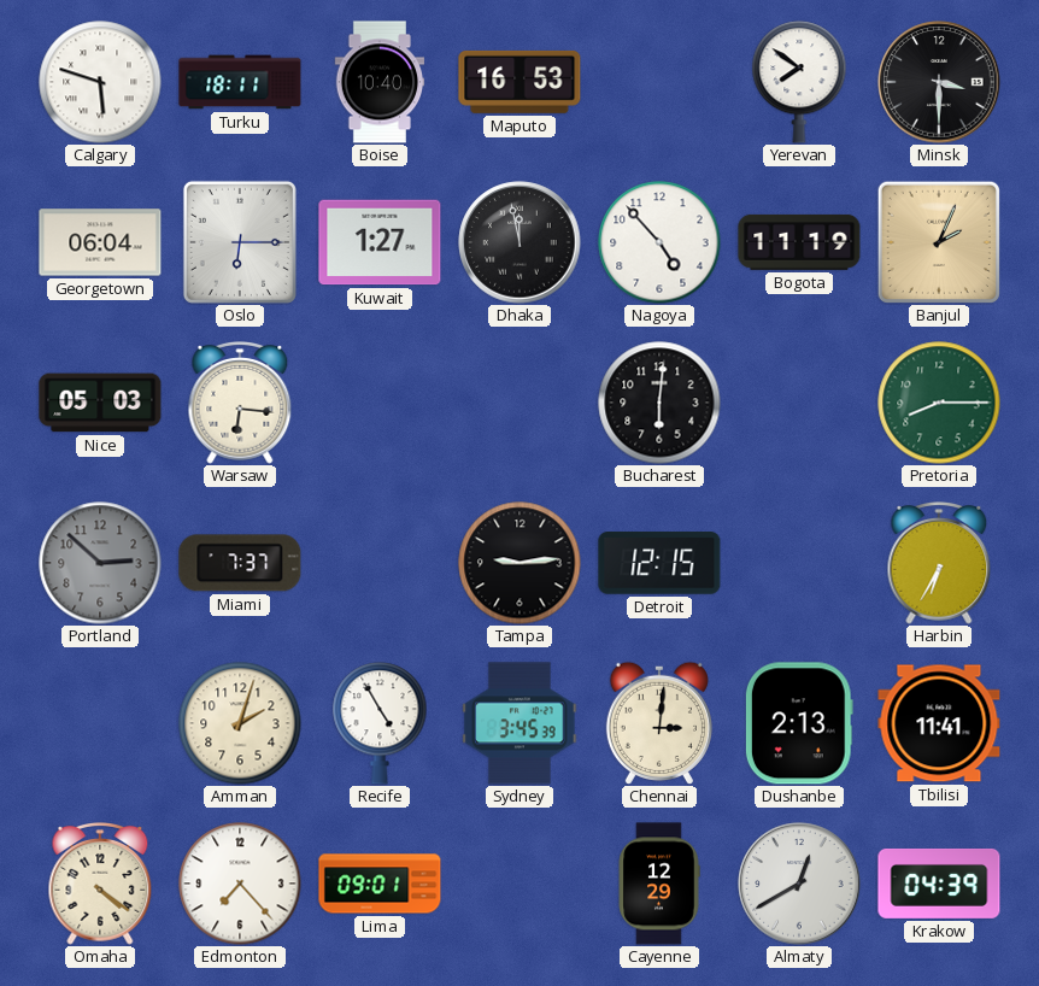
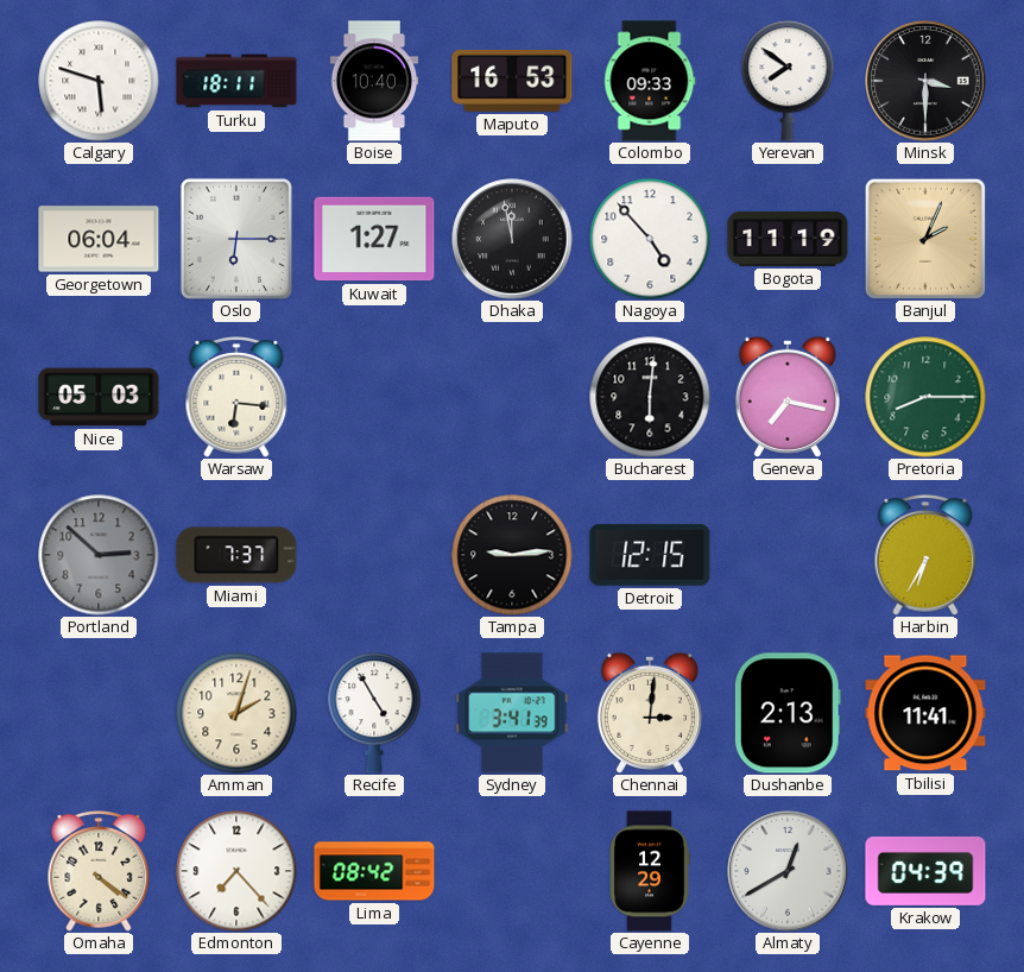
Colombo: none -> 09:33
Geneva: none -> 7:17
Sydney: 3:45 -> 3:41
Lima: 09:01 -> 08:42
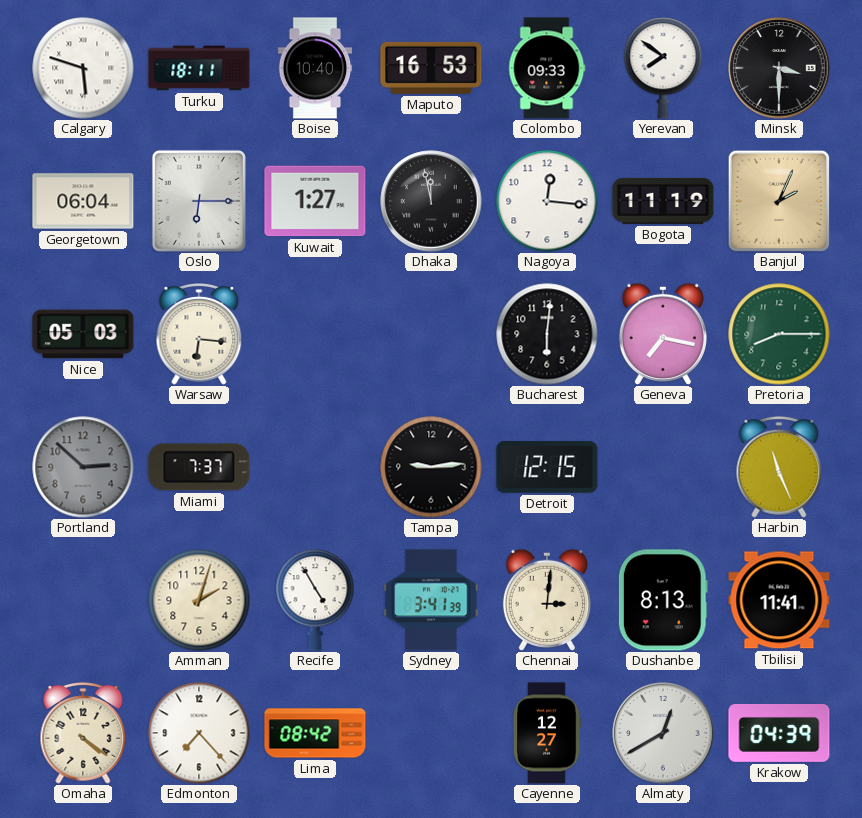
Nagoya: 4:53 -> 12:16
Harbin: 6:35 -> 11:26
Dushanbe: 2:13 -> 8:13
Cayenne: 12:29 -> 12:27
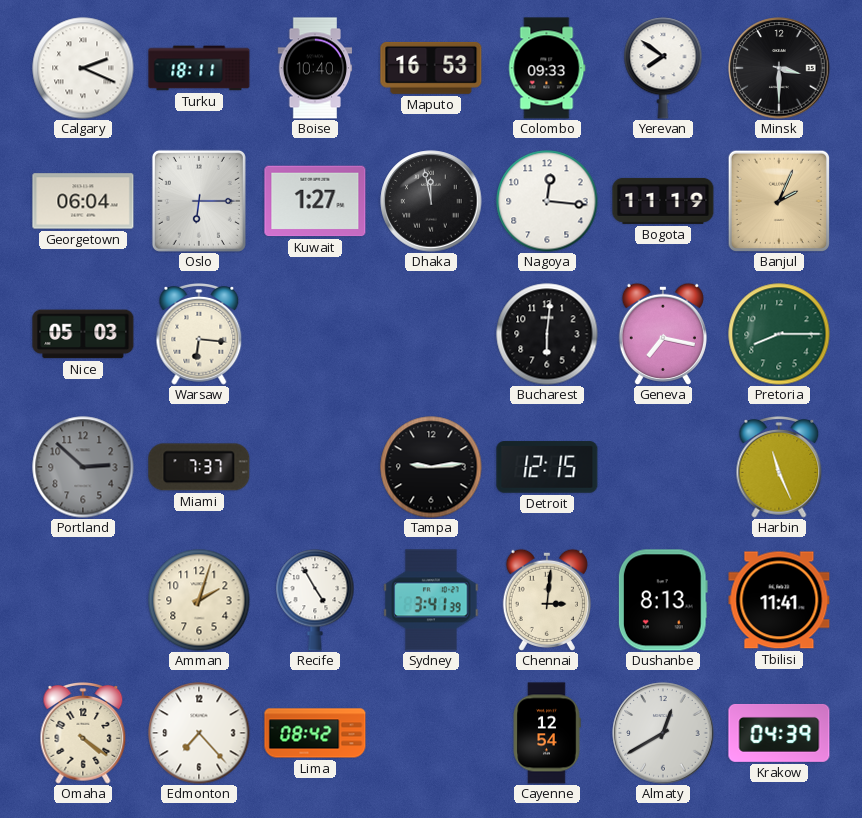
Calgary: 5:48 -> 2:19
Cayenne: 12:27 -> 12:54
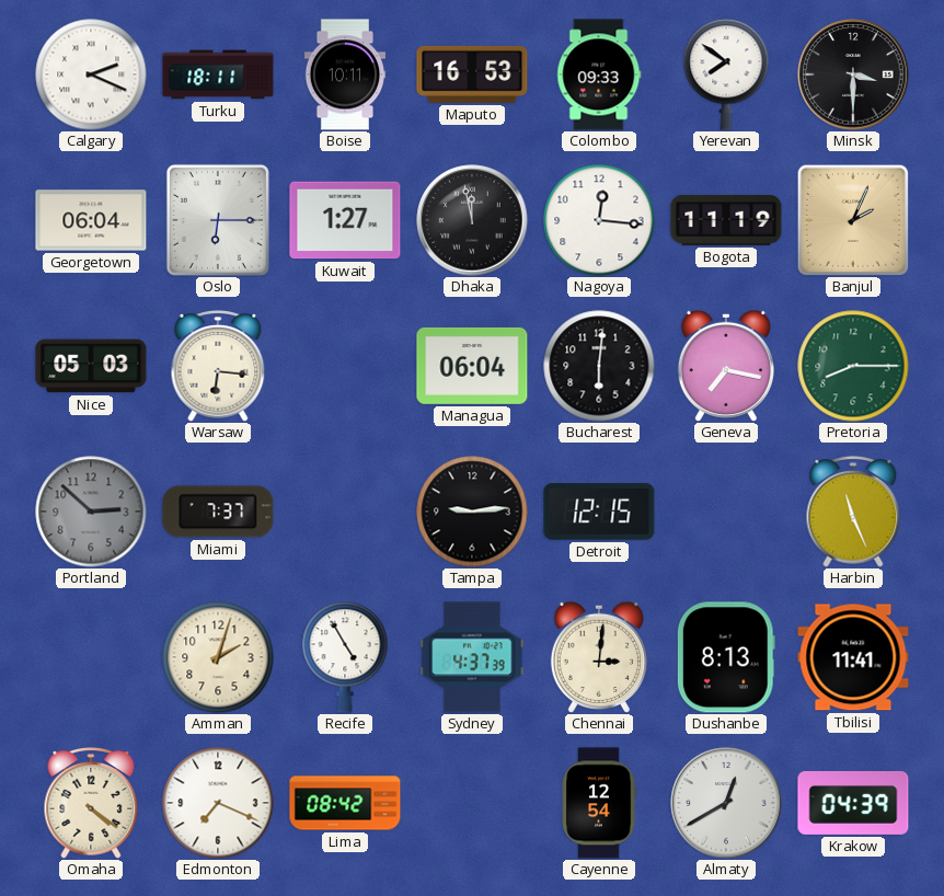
Boise: 10:40 -> 10:11
Managua: none -> 06:04
Sydney: 3:41 -> 4:37
Edmonton: 7:23 -> 7:19
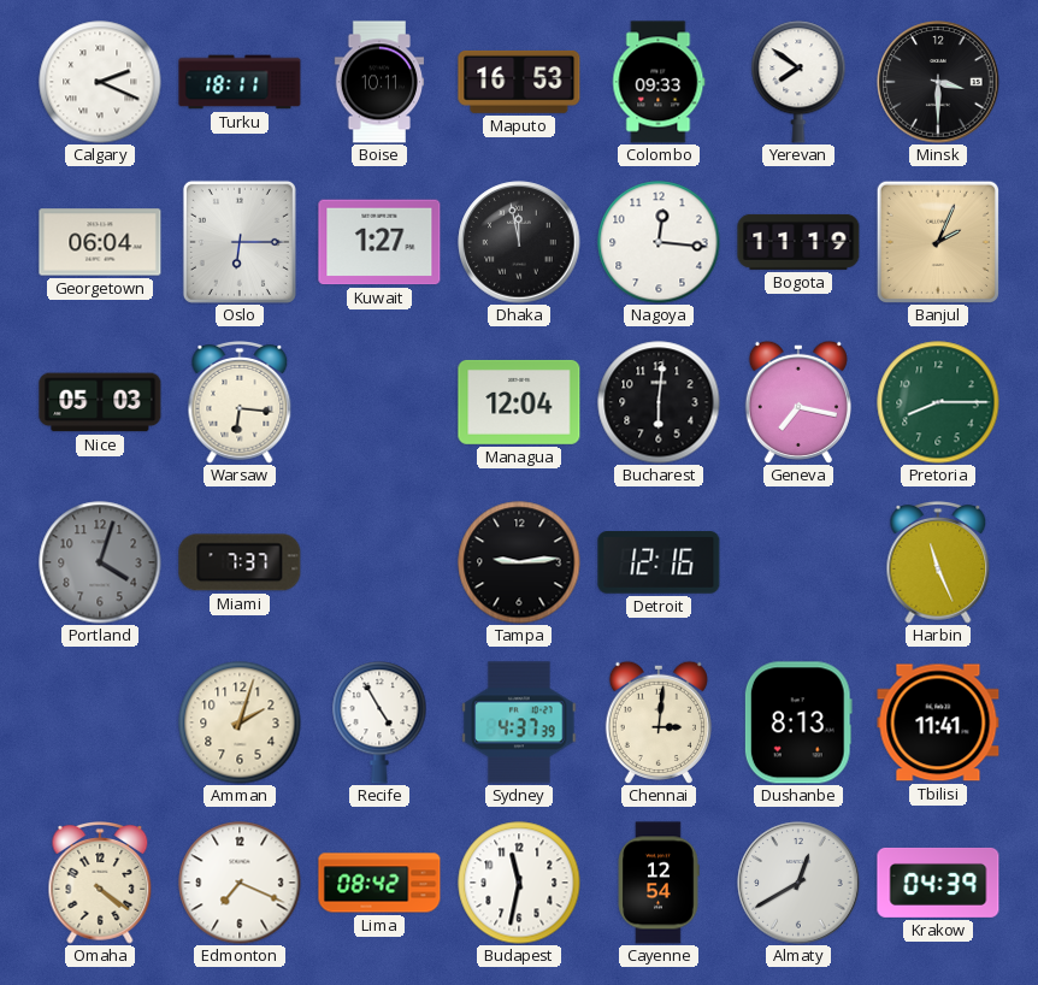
Managua: 06:04 -> 12:04
Portland: 2:52 -> 4:03
Detroit: 12:15 -> 12:16
Budapest: none -> 11:32
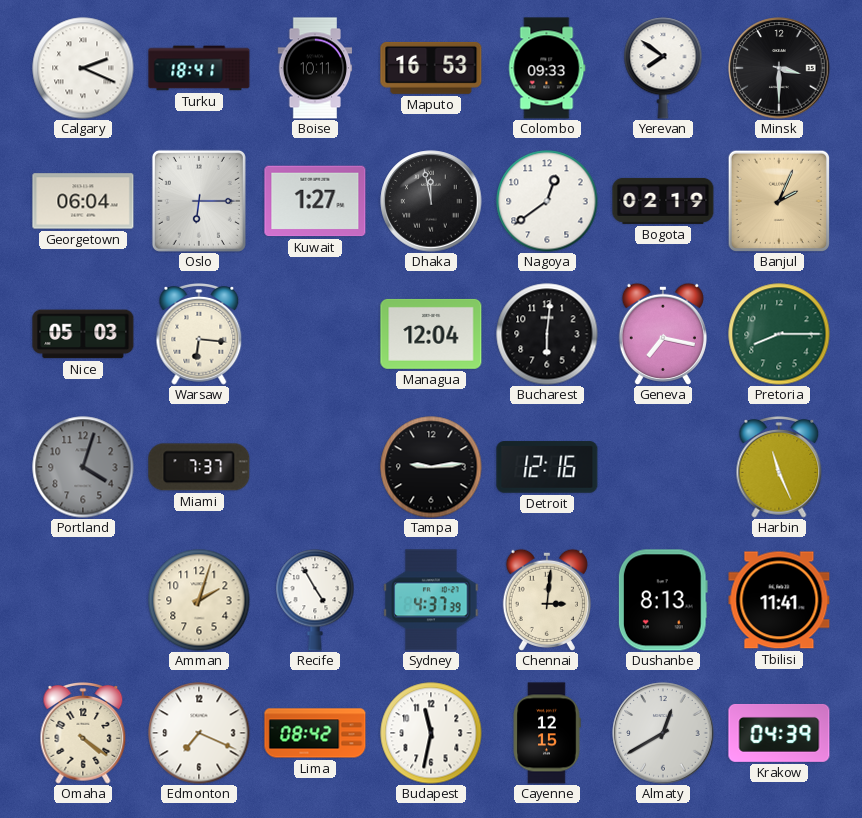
Turku: 18:11 -> 18:41
Nagoya: 12:16 -> 12:39
Bogota: 11:19 -> 02:19
Cayenne: 12:54 -> 12:15
